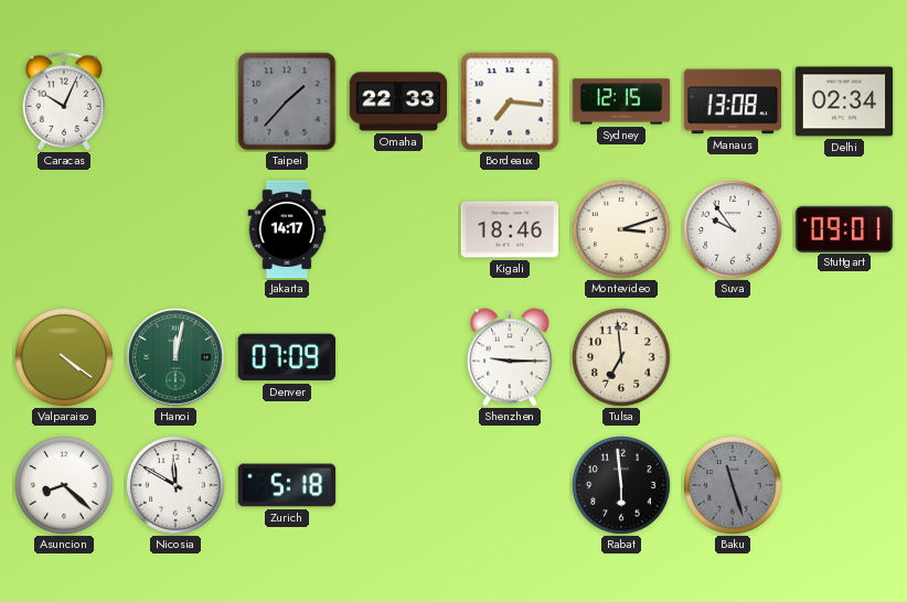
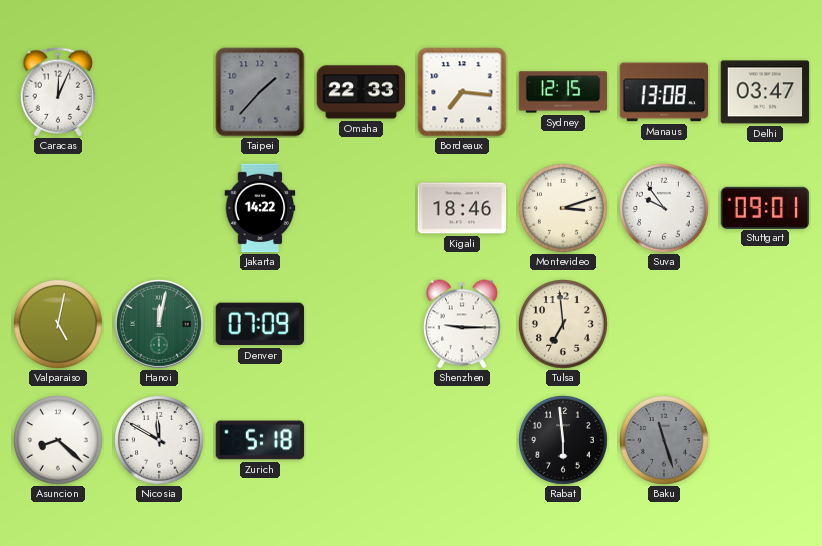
Caracas: 10:04 -> 12:04
Delhi: 02:34 -> 03:47
Jakarta: 14:17 -> 14:22
Valparaiso: 4:21 -> 5:02
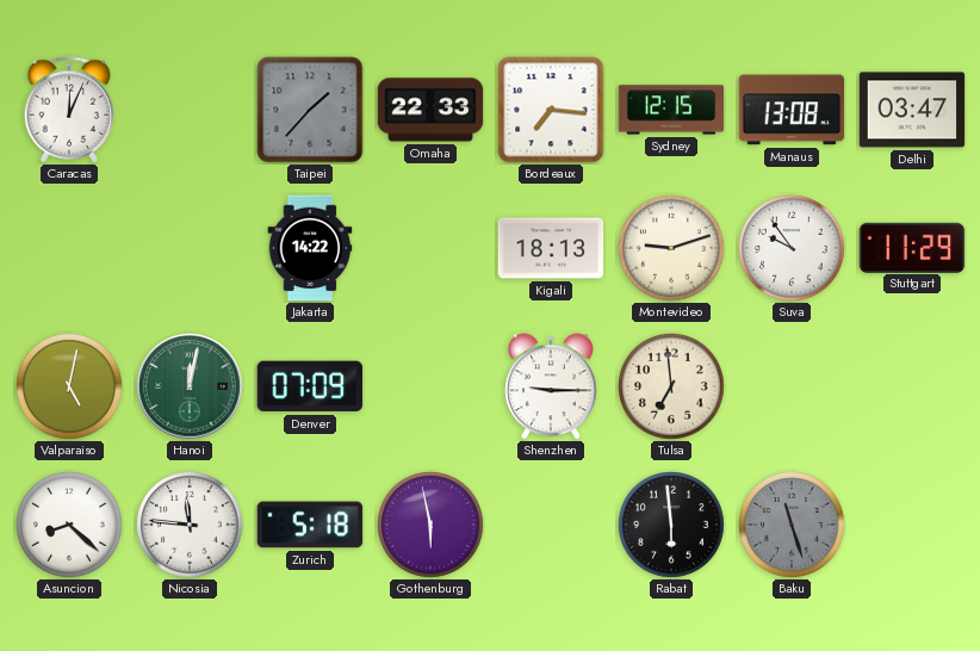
Kigali: 18:46 -> 18:13
Montevideo: 3:12 -> 9:12
Stuttgart: 09:01 -> 11:29
Nicosia: 11:50 -> 11:46
Gothenburg: none -> 5:58
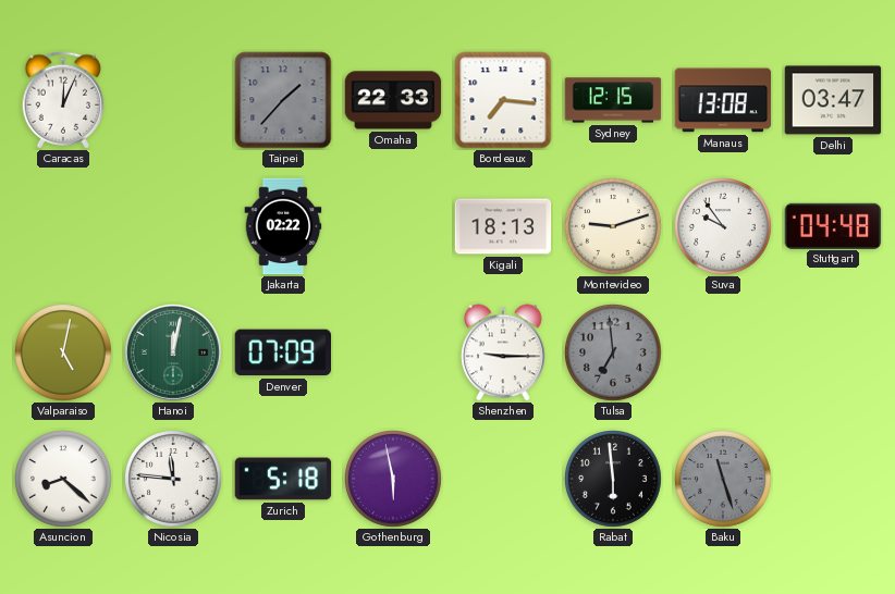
Jakarta: 14:22 -> 02:22
Stuttgart: 11:29 -> 04:48
Tulsa dial: cream -> grey
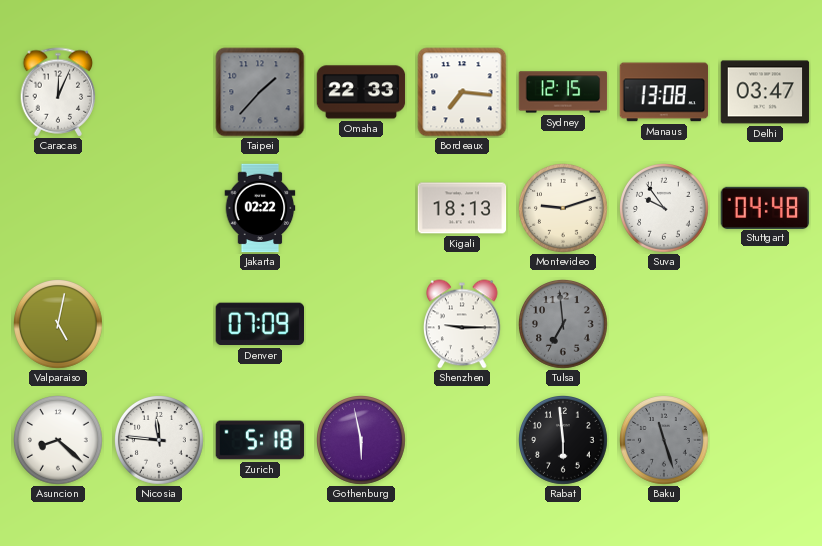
Hanoi: 12:02 -> none
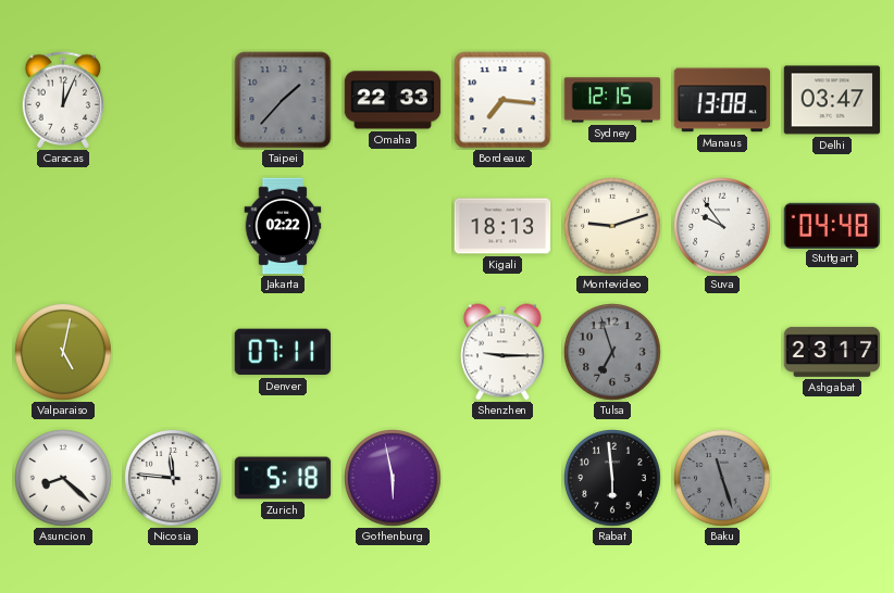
Denver: 07:09 -> 07:11
Tulsa: 6:59 -> 6:57
Ashgabat: none -> 23:17
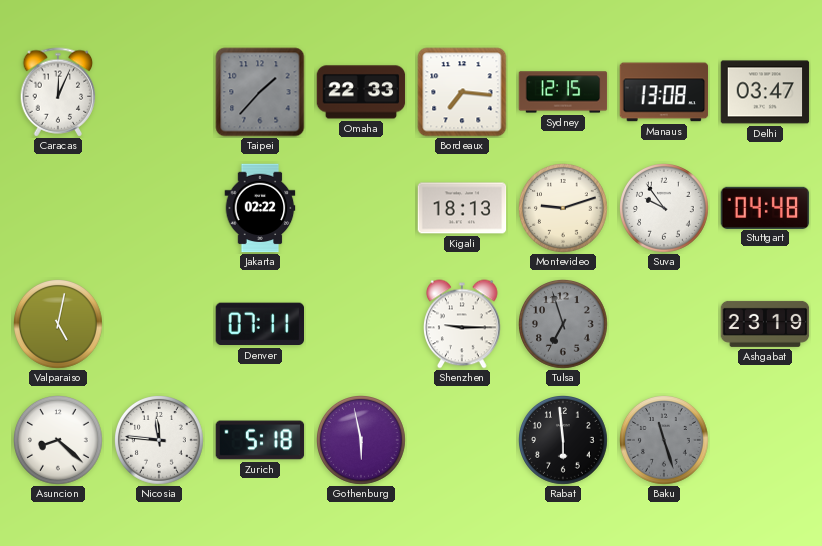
Ashgabat: 23:17 -> 23:19
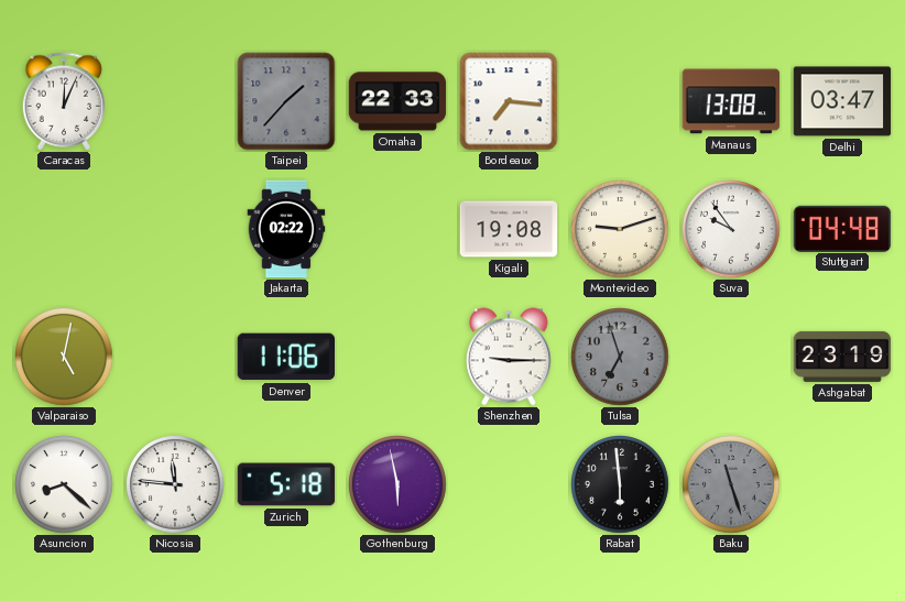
Sydney: 12:15 -> none
Kigali: 18:13 -> 19:08
Denver: 07:11 -> 11:06
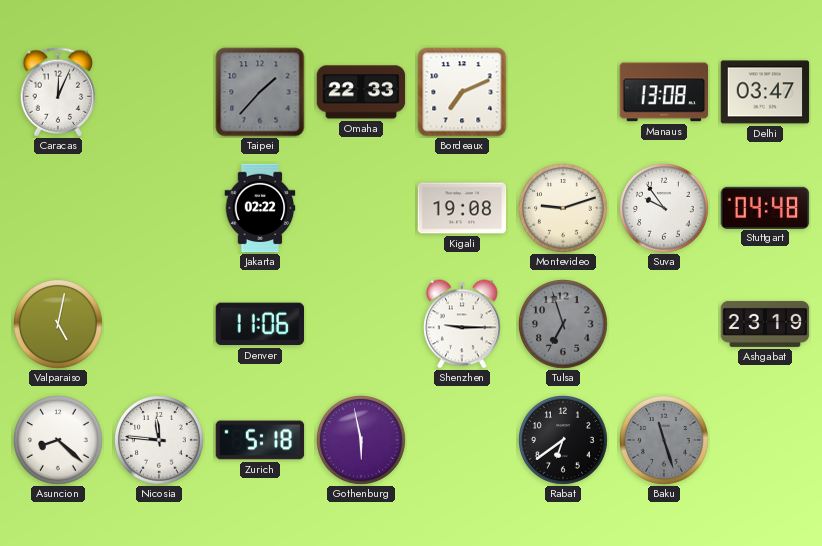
Bordeaux: 7:16 -> 7:11
Rabat: 5:59 -> 6:39
